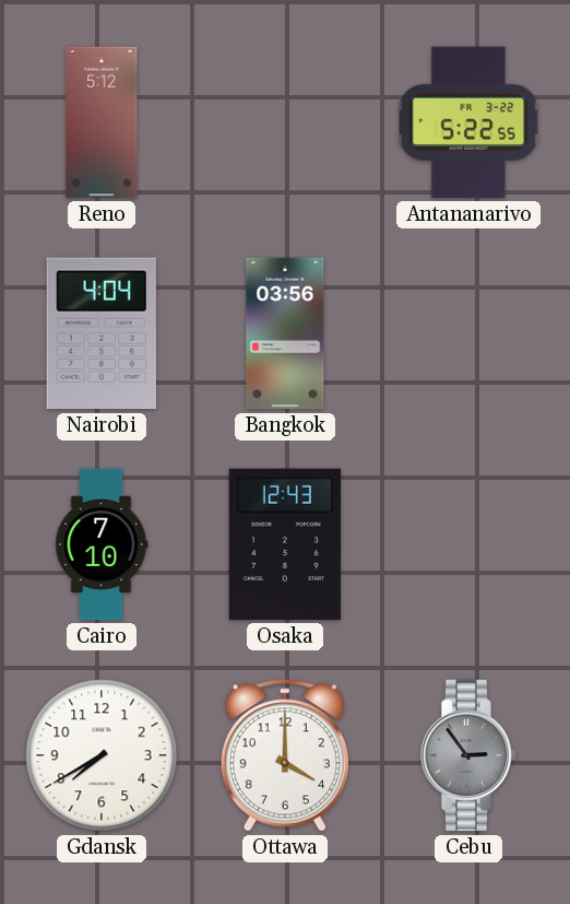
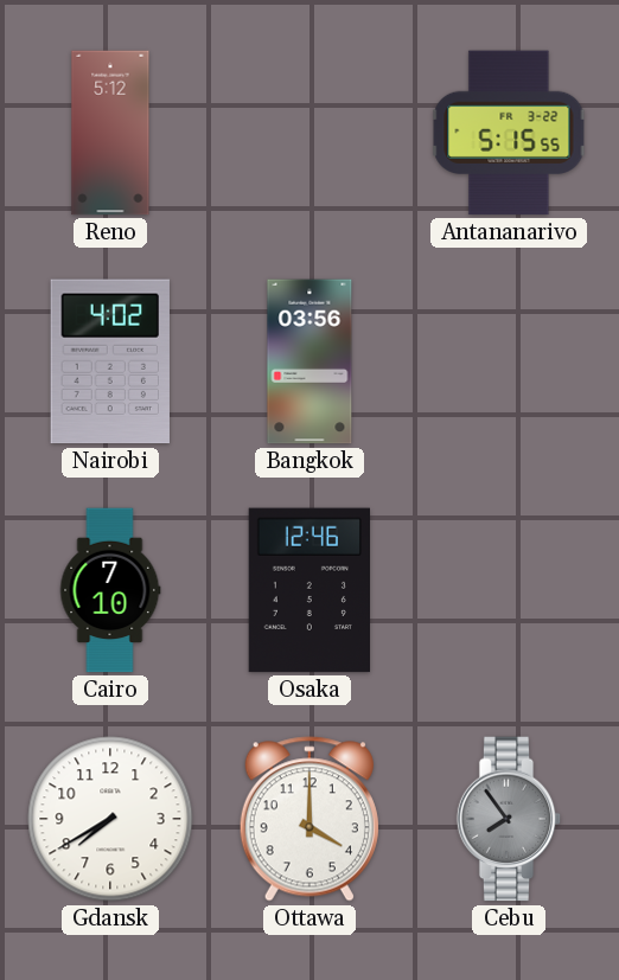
Antananarivo: 5:22 -> 5:15
Nairobi: 4:04 -> 4:02
Osaka: 12:43 -> 12:46
Cebu: 2:54 -> 7:54
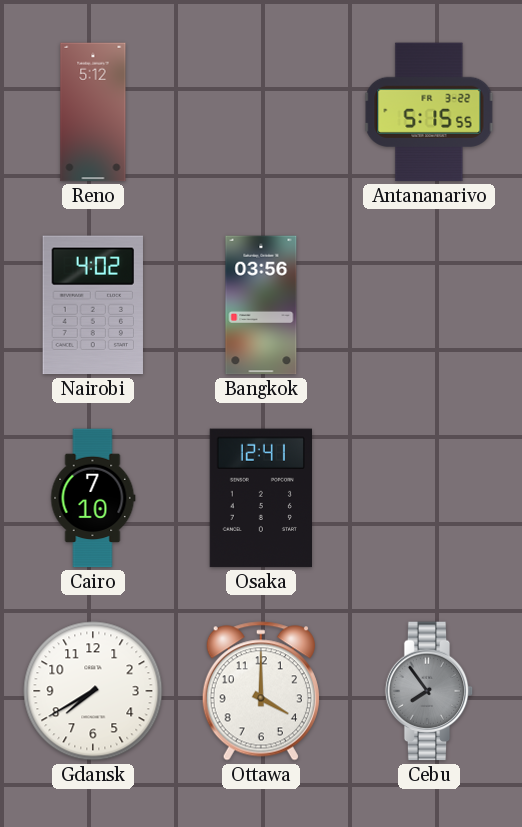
Osaka: 12:46 -> 12:41
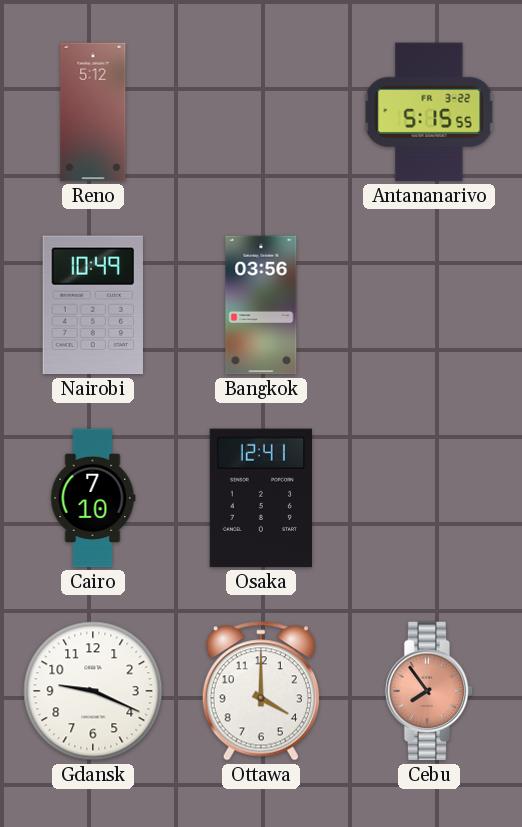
Nairobi: 4:02 -> 10:49
Gdansk: 7:40 -> 9:19
Cebu dial: grey -> salmon
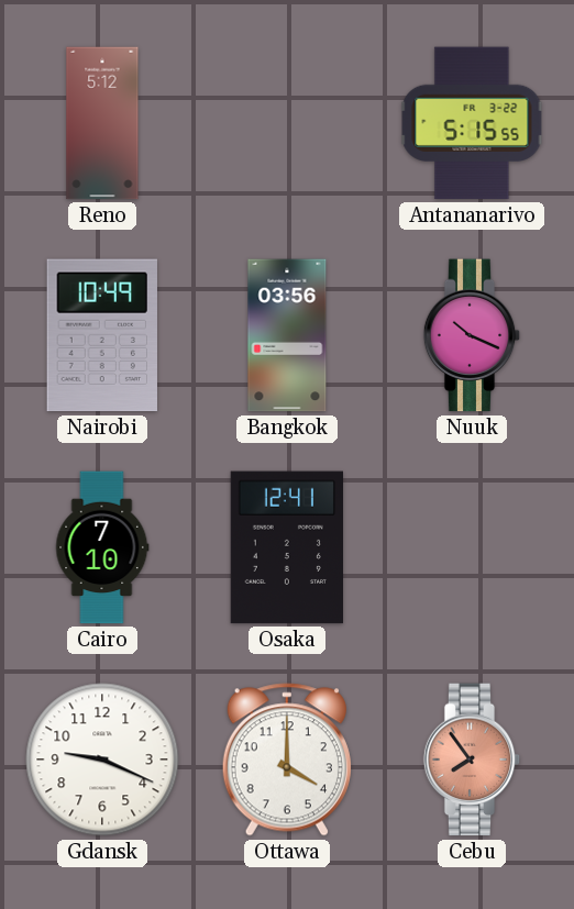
Nuuk: none -> 10:19
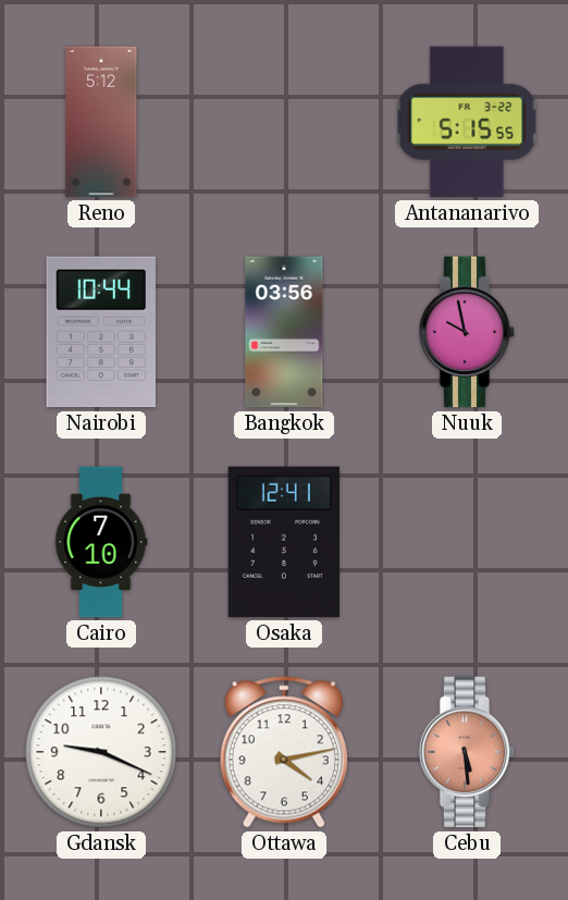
Nairobi: 10:49 -> 10:44
Nuuk: 10:19 -> 9:58
Ottawa: 4:00 -> 4:13
Cebu: 7:54 -> 5:29
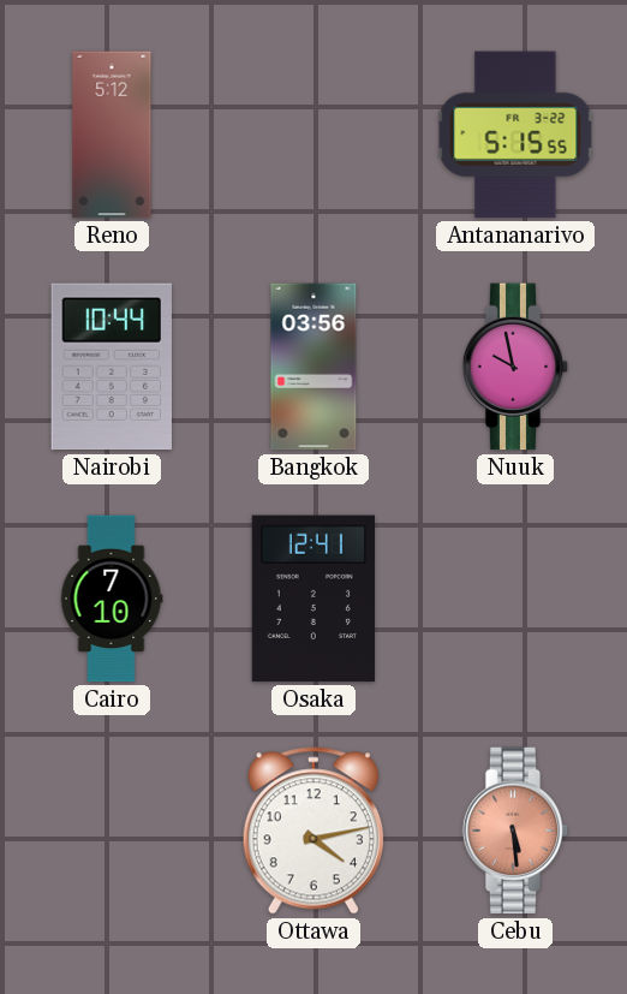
Gdansk: 9:19 -> none
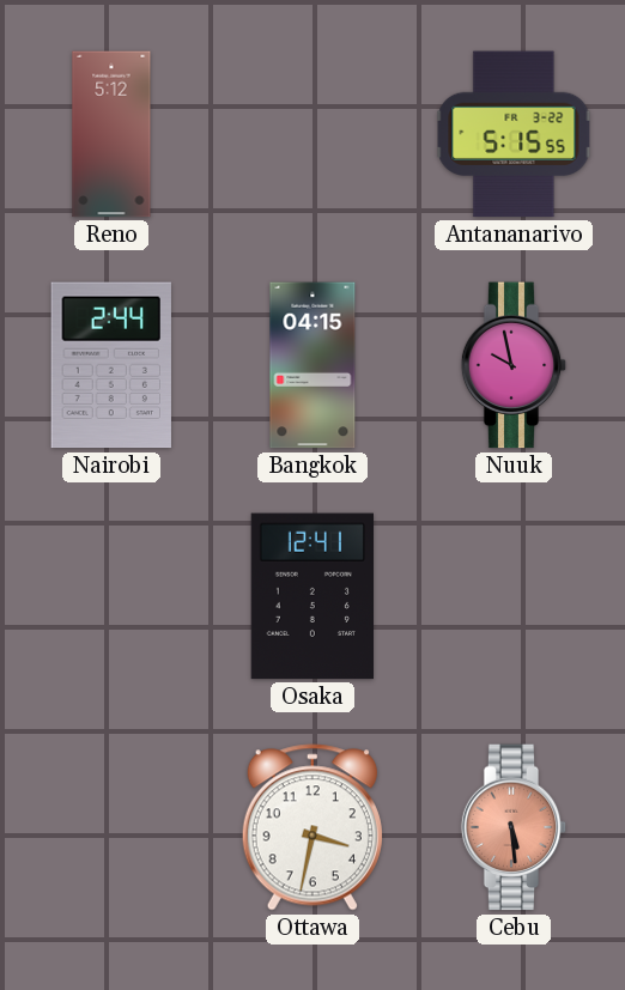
Nairobi: 10:44 -> 2:44
Bangkok: 03:56 -> 04:15
Cairo: 7:10 -> none
Ottawa: 4:13 -> 3:32
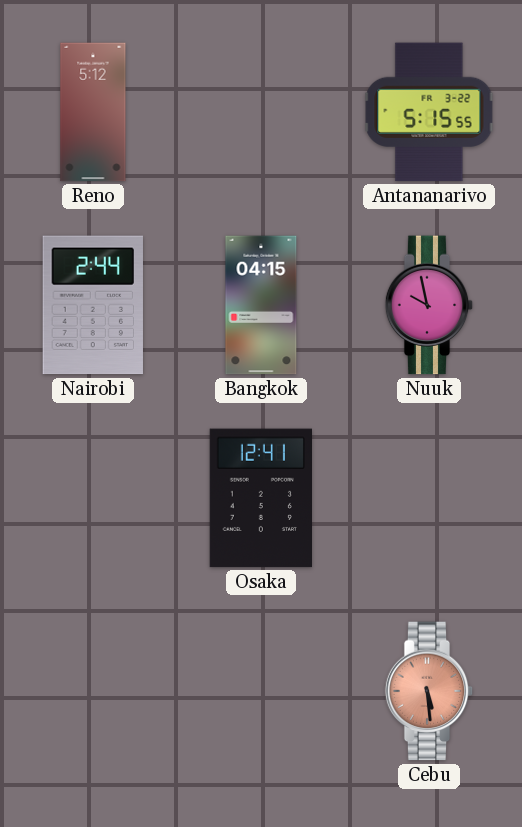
Ottawa: 3:32 -> none
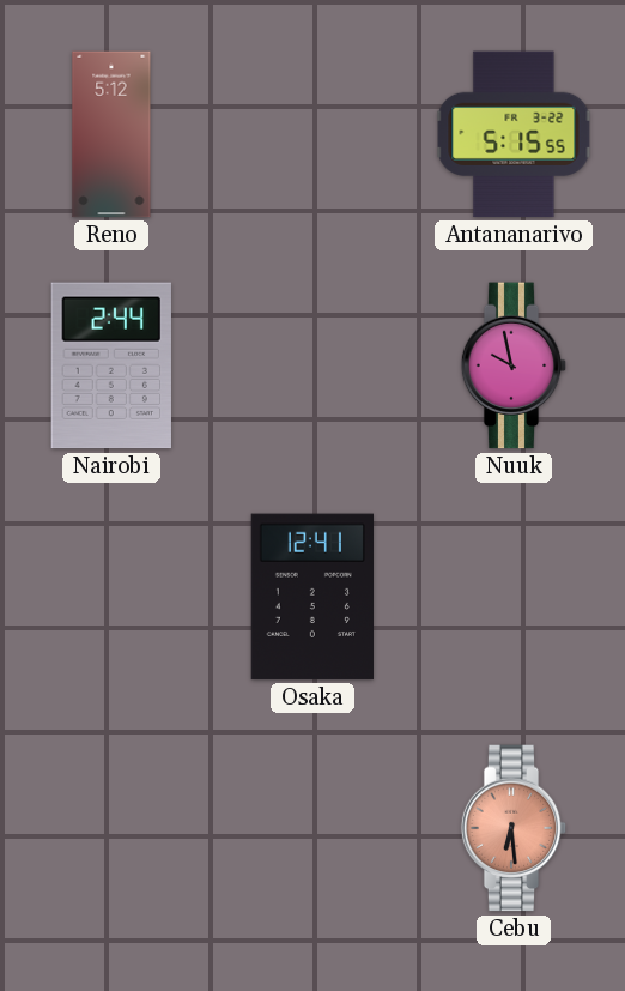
Bangkok: 04:15 -> none
Cebu: 5:29 -> 6:29
